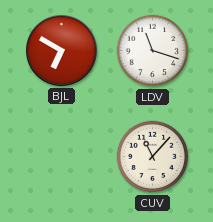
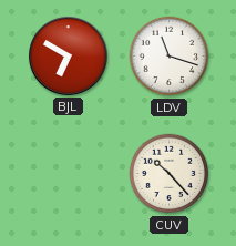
CUV: 11:07 -> 10:23
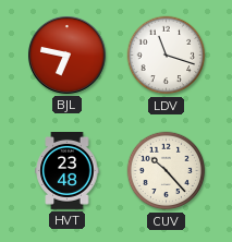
BJL: 6:50 -> 6:47
HVT: none -> 23:48
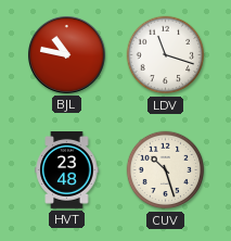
BJL: 6:47 -> 10:47
CUV: 10:23 -> 10:27
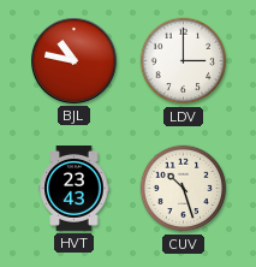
LDV: 11:18 -> 3:00
HVT: 23:48 -> 23:43
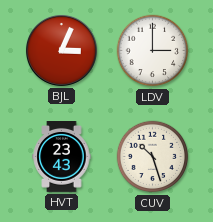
BJL: 10:47 -> 3:04
